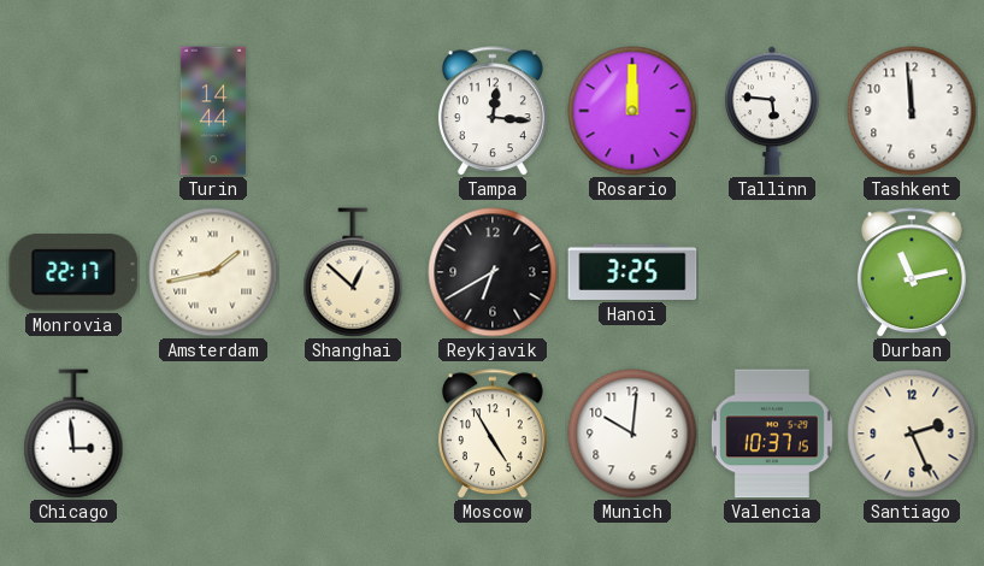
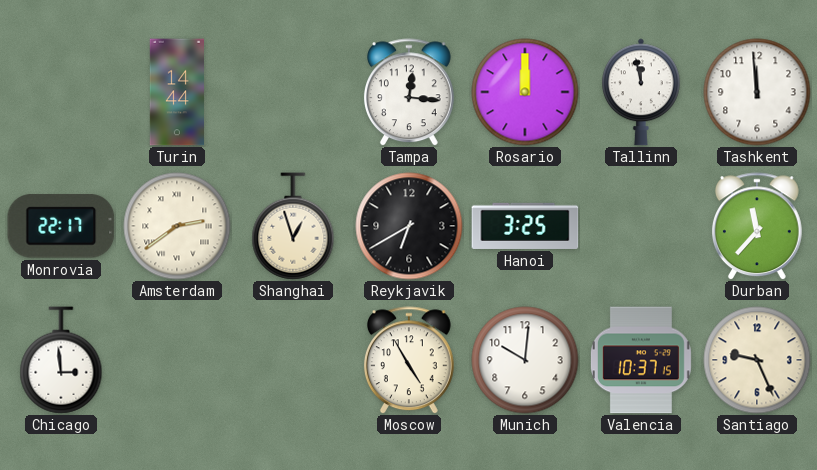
Tallinn: 5:46 -> 11:58
Amsterdam: 1:43 -> 2:39
Shanghai: 12:52 -> 12:57
Durban: 11:13 -> 11:37
Santiago: 2:26 -> 9:26
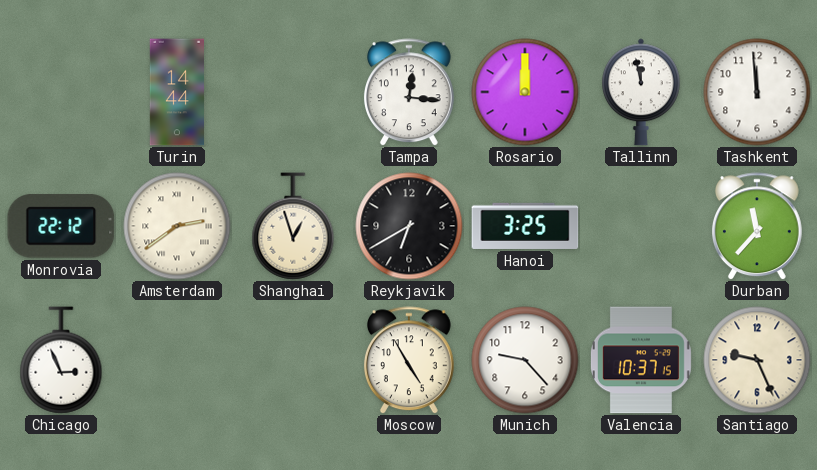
Monrovia: 22:17 -> 22:12
Chicago: 2:59 -> 2:56
Munich: 10:01 -> 9:23
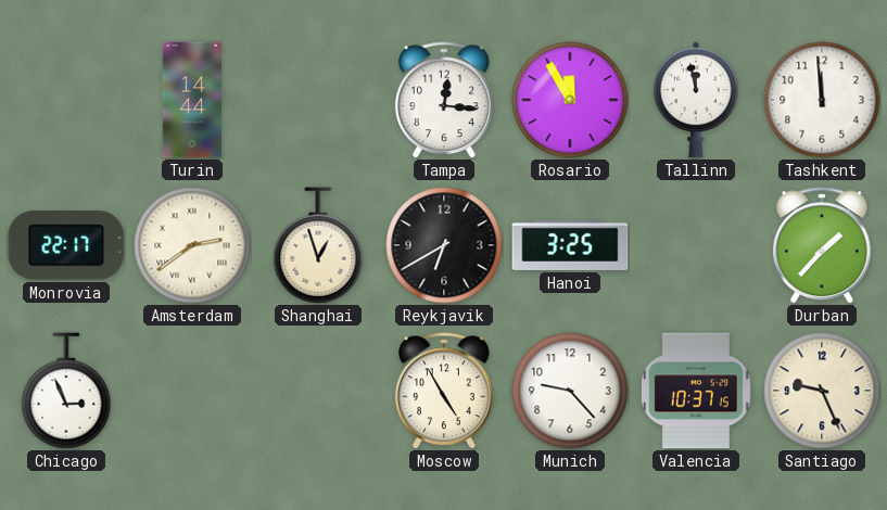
Rosario: 12:00 -> 11:55
Monrovia: 22:12 -> 22:17
Durban: 11:37 -> 1:37
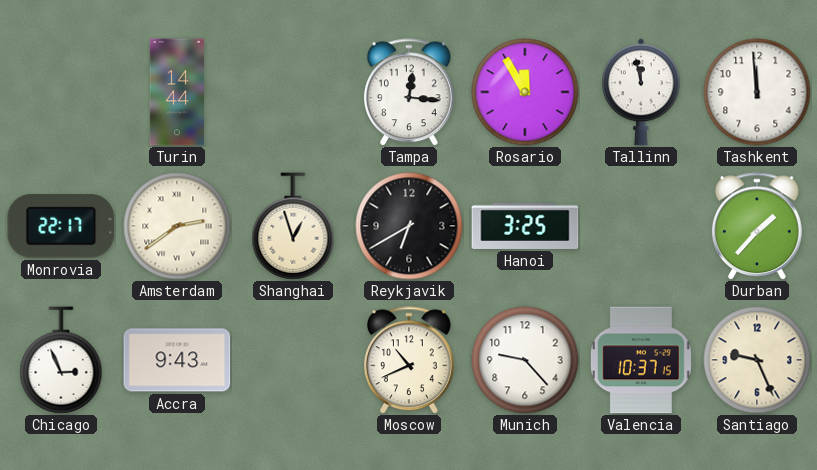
Accra: none -> 9:43
Moscow: 4:55 -> 10:41
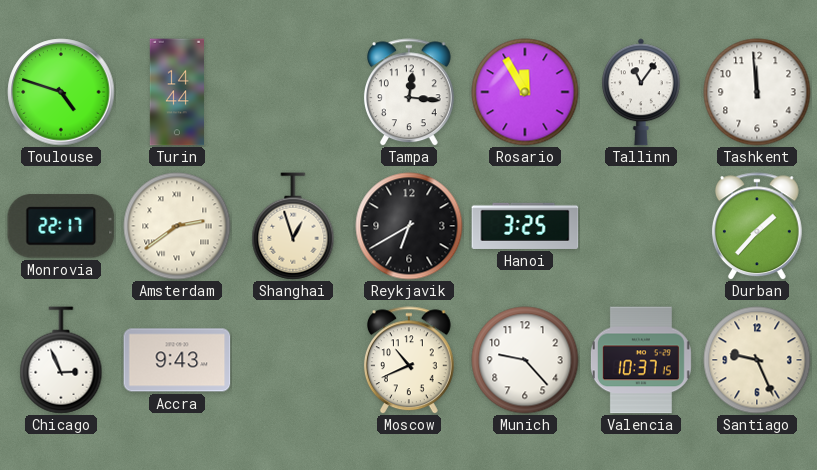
Toulouse: none -> 4:48
Tallinn: 11:58 -> 11:06
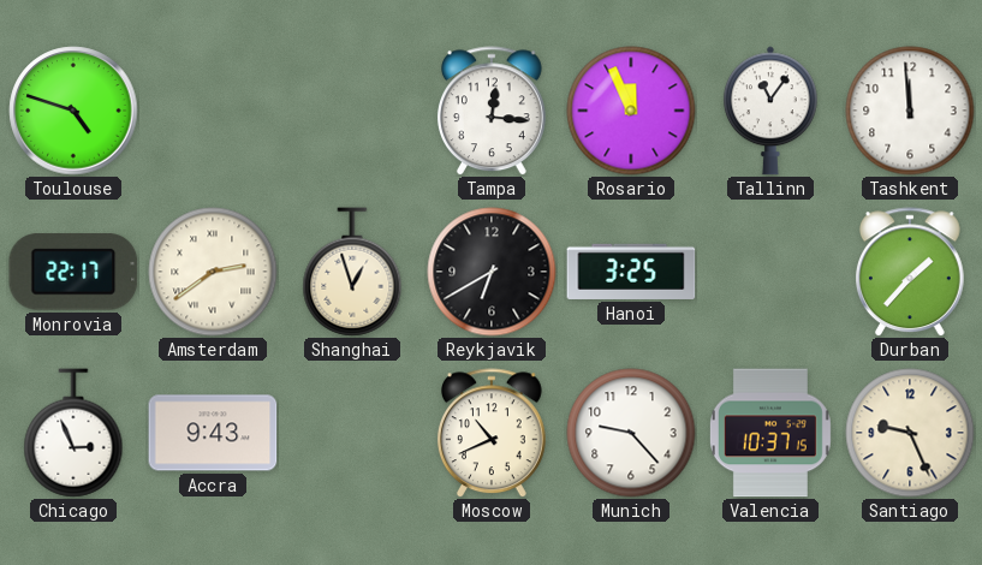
Turin: 14:44 -> none
Rosario: 11:55 -> 11:56
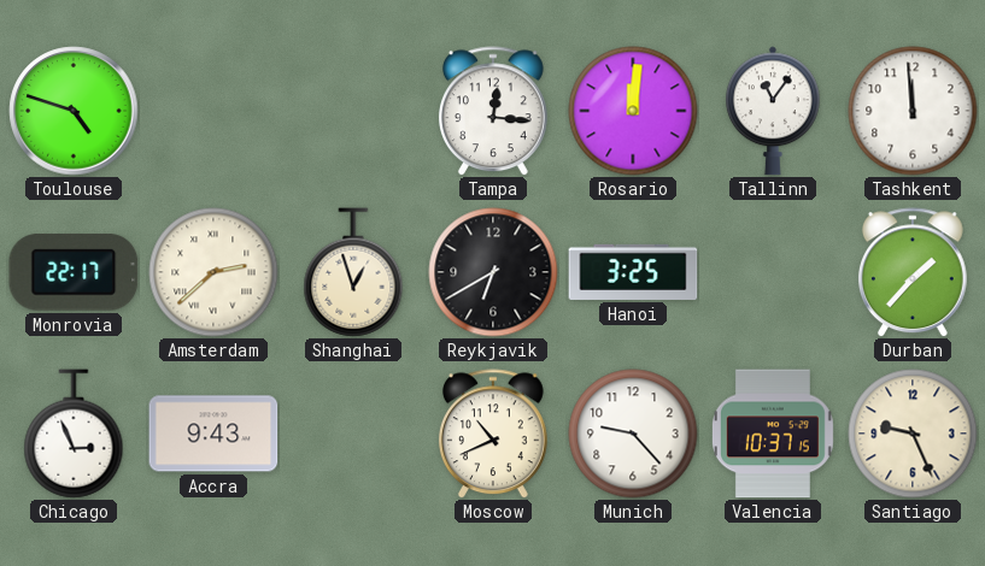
Rosario: 11:56 -> 12:01
Amsterdam: 2:39 -> 2:38
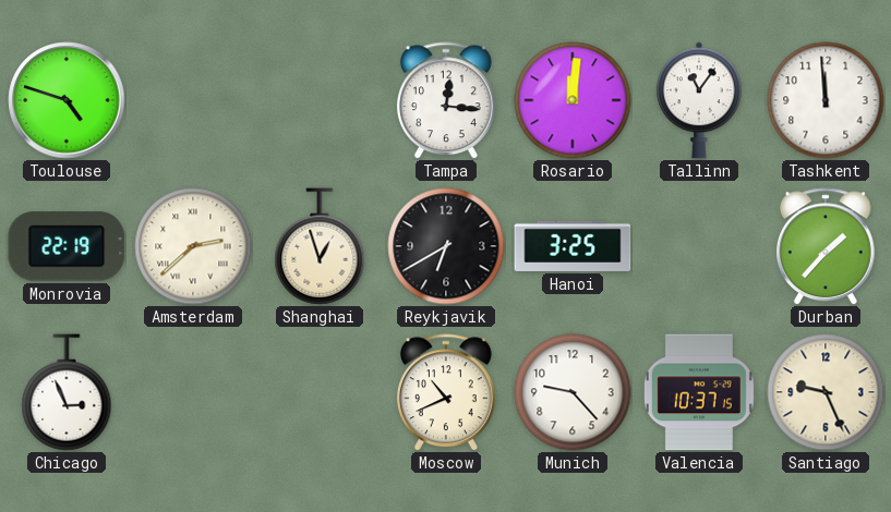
Monrovia: 22:17 -> 22:19
Accra: 9:43 -> none
